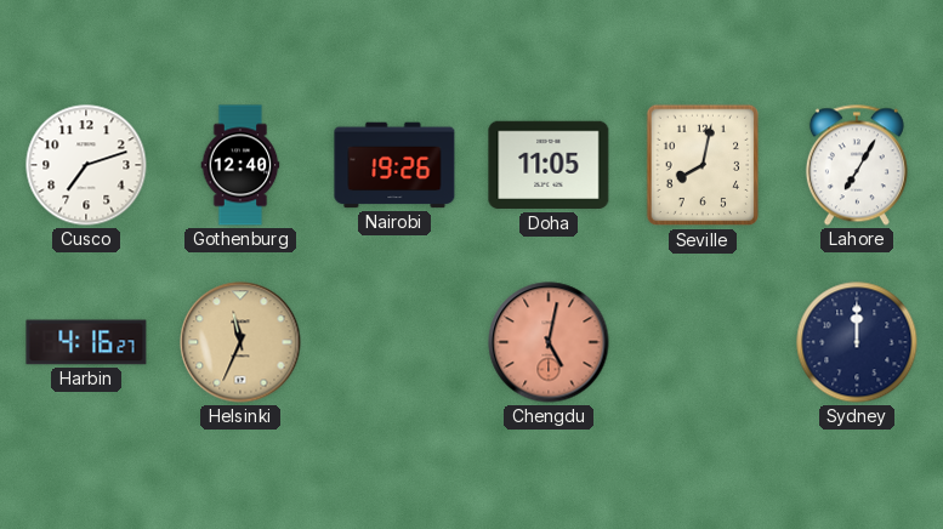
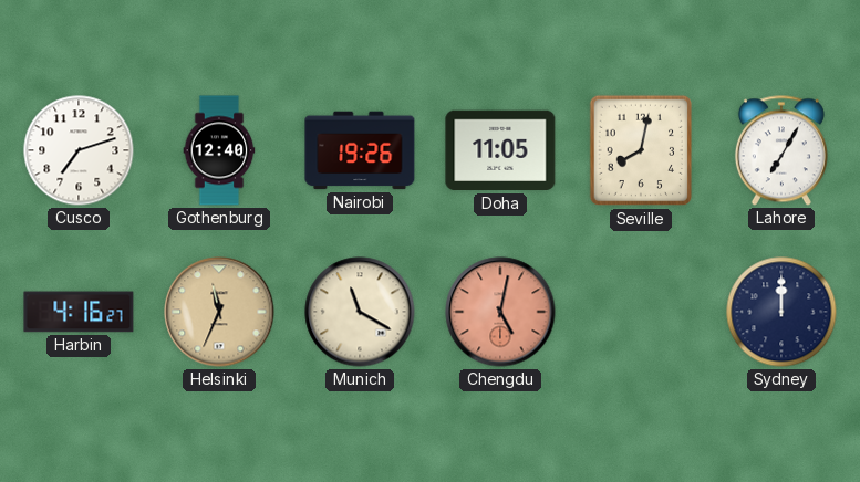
Munich: none -> 11:20
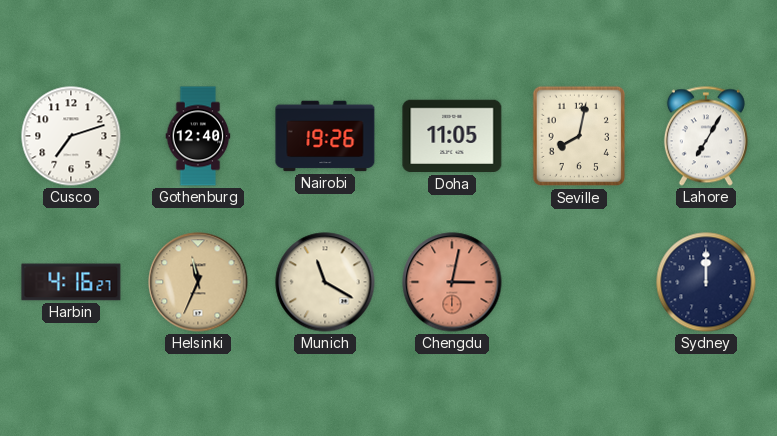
Chengdu: 5:02 -> 3:02
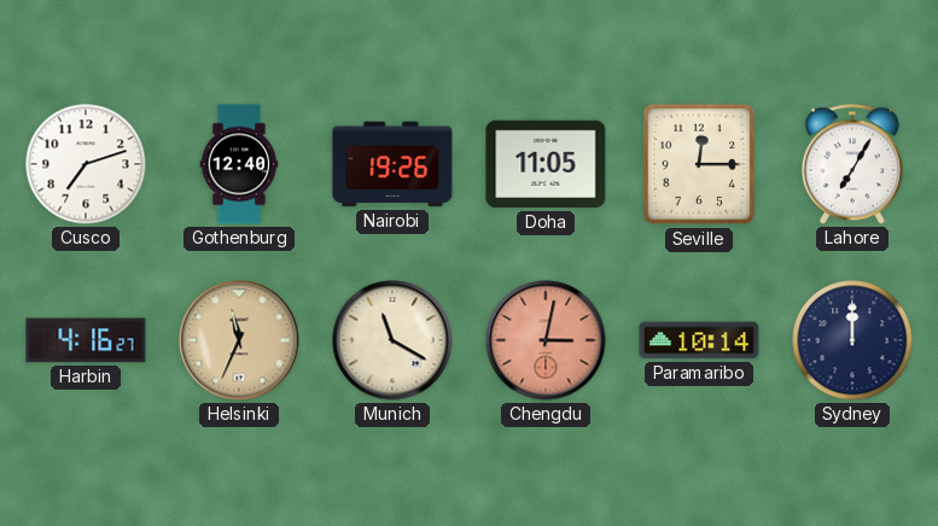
Seville: 8:02 -> 12:15
Paramaribo: none -> 10:14
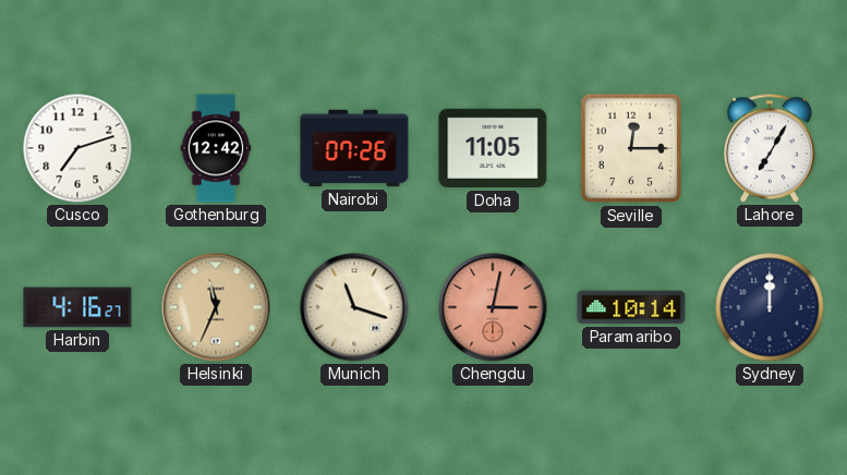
Gothenburg: 12:40 -> 12:42
Nairobi: 19:26 -> 07:26
Munich: 11:20 -> 11:18
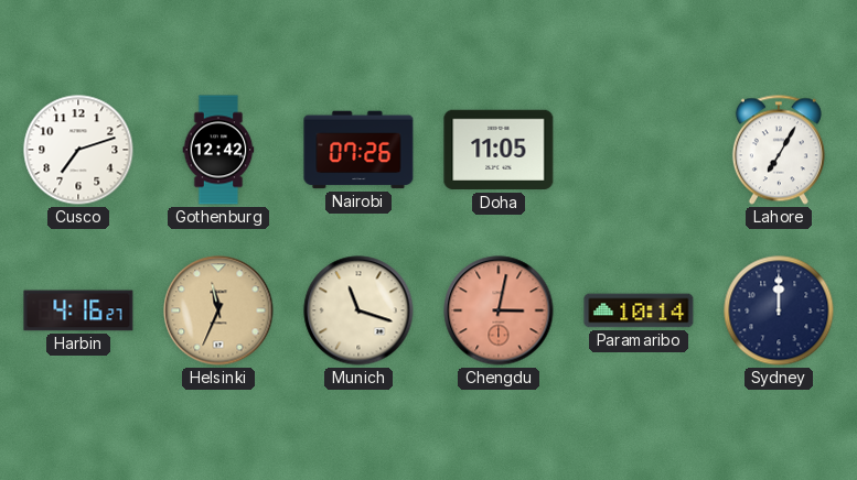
Seville: 12:15 -> none
